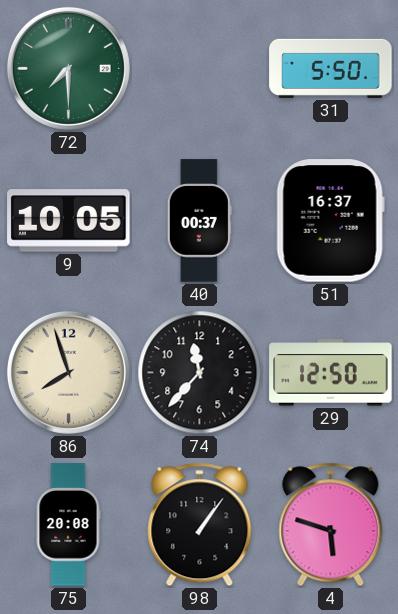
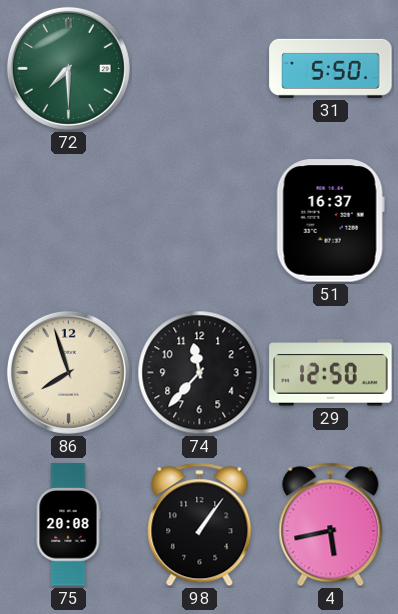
9: 10:05 -> none
40: 00:37 -> none
4: 5:48 -> 5:43
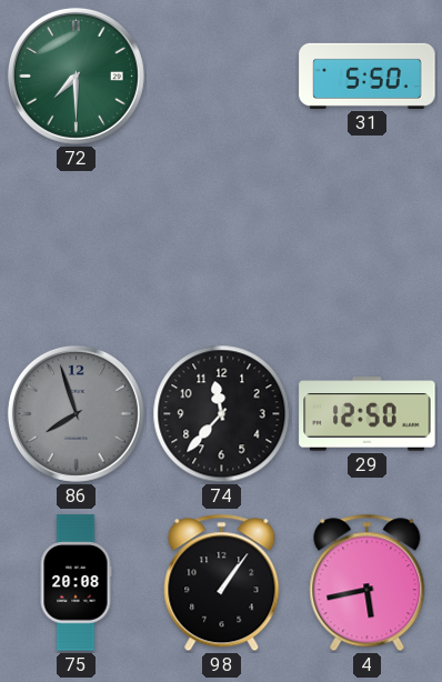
51: 16:37 -> none
86 dial: cream -> grey
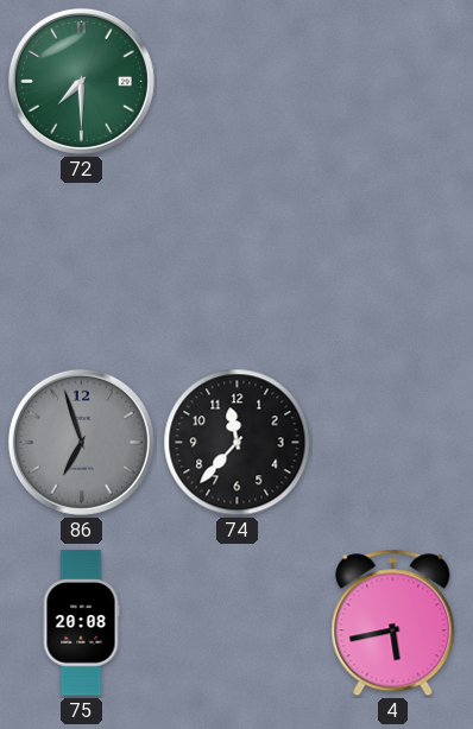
31: 5:50 -> none
86: 7:57 -> 6:57
29: 12:50 -> none
98: 1:06 -> none
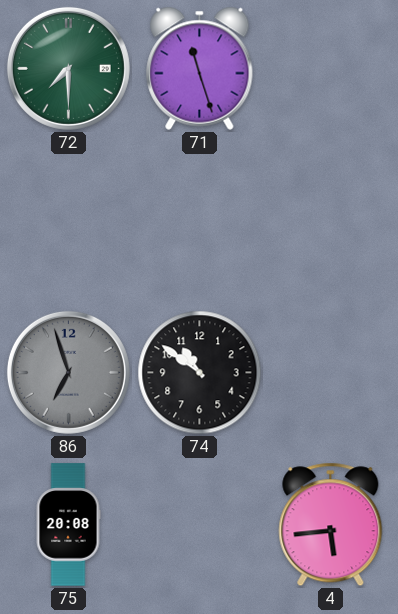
71: none -> 11:27
74: 11:37 -> 10:51
4: 5:43 -> 5:44
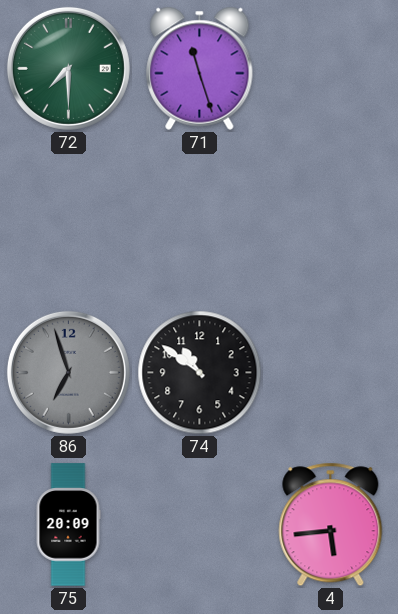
75: 20:08 -> 20:09
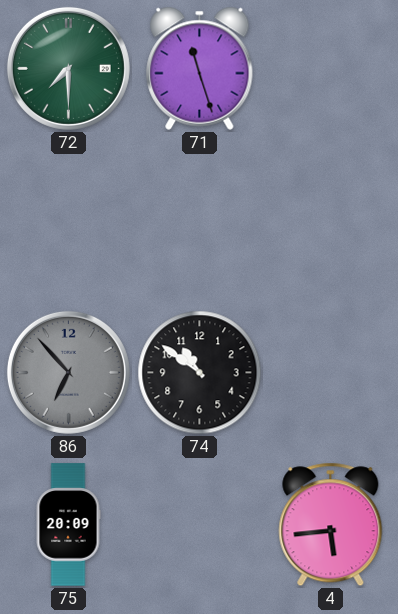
86: 6:57 -> 6:53
